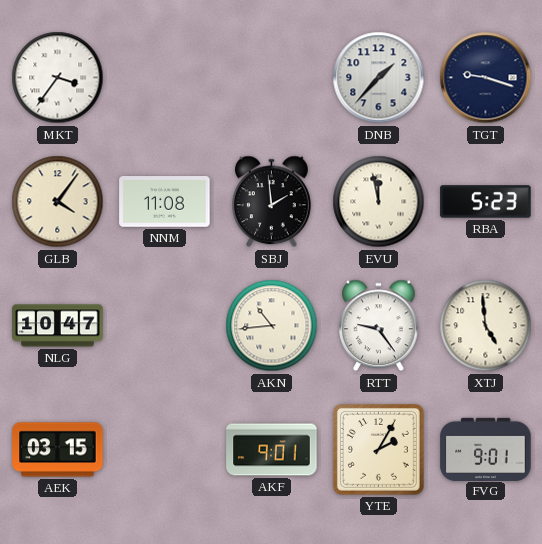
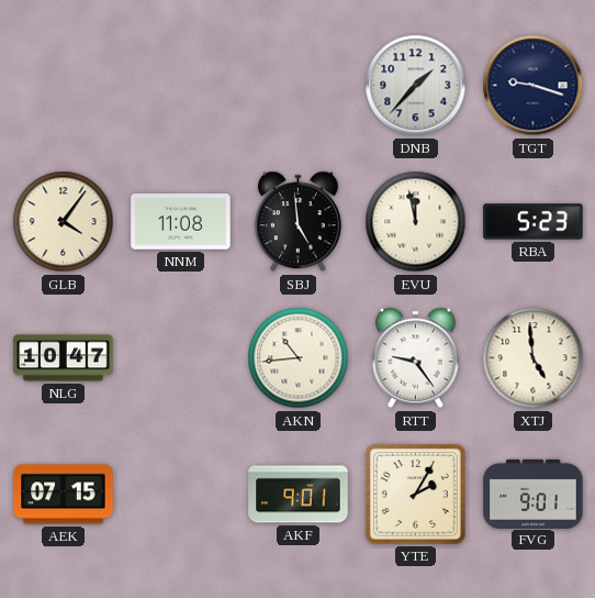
MKT: 3:36 -> none
SBJ: 1:59 -> 4:59
AEK: 03:15 -> 07:15
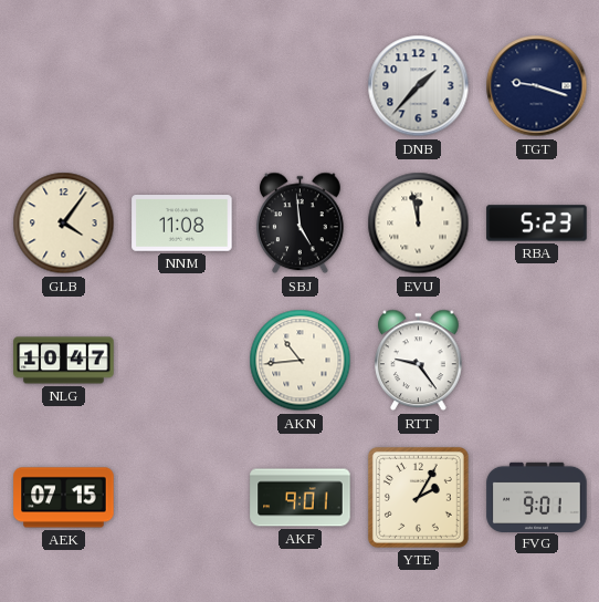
XTJ: 4:59 -> none
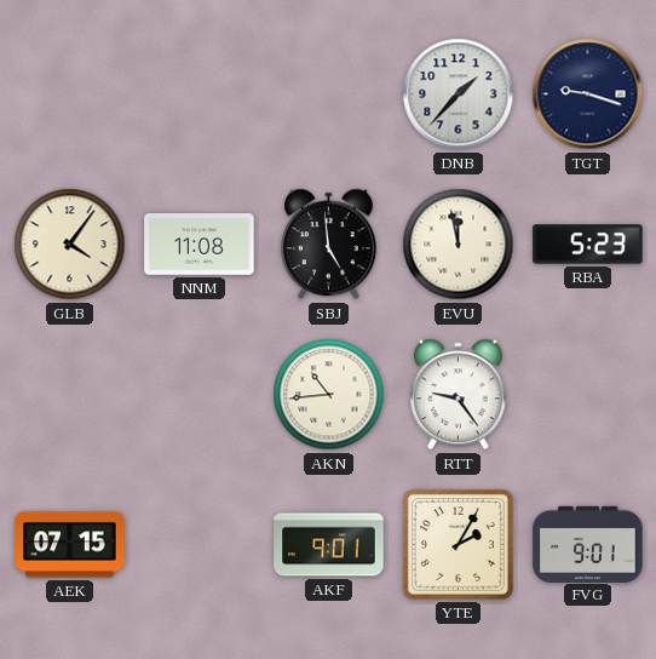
NLG: 10:47 -> none
